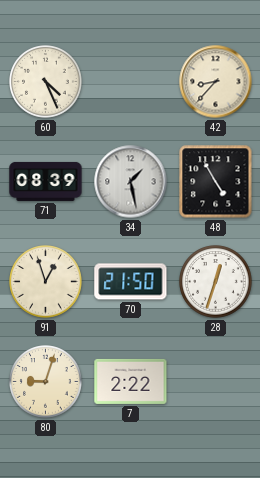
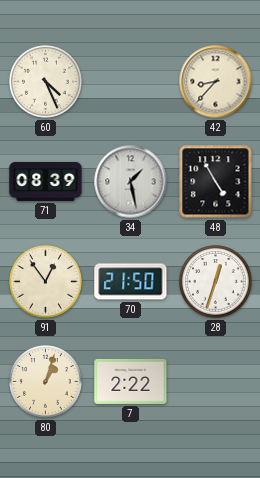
91: 12:57 -> 12:54
80: 9:03 -> 1:03
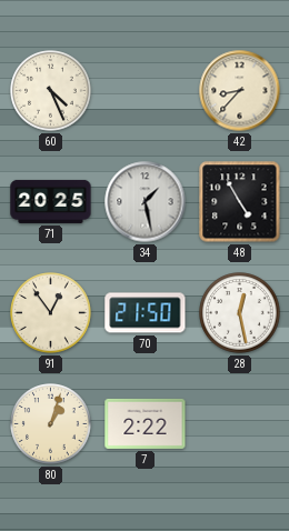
71: 08:39 -> 20:25
28: 12:33 -> 12:28
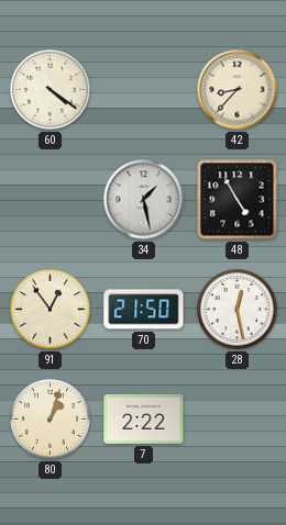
60: 4:26 -> 4:21
71: 20:25 -> none
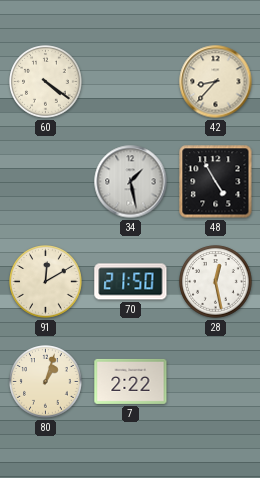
91: 12:54 -> 12:10
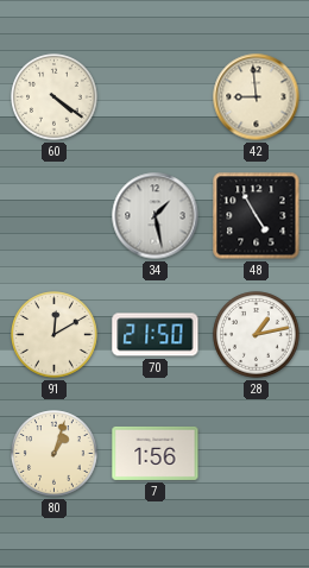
42: 8:37 -> 8:59
28: 12:28 -> 1:13
7: 2:22 -> 1:56
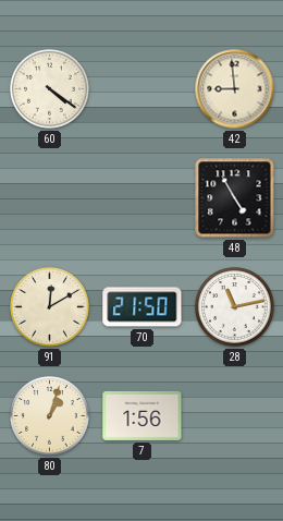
34: 1:28 -> none
28: 1:13 -> 11:13
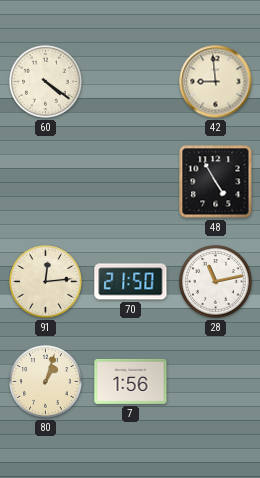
91: 12:10 -> 12:14
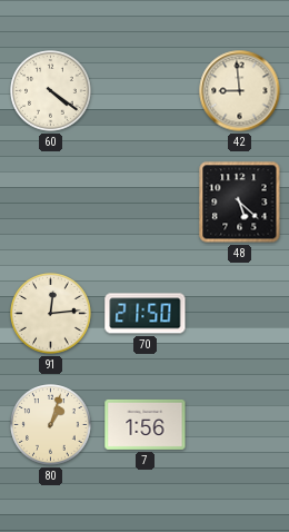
48: 4:55 -> 5:22
28: 11:13 -> none
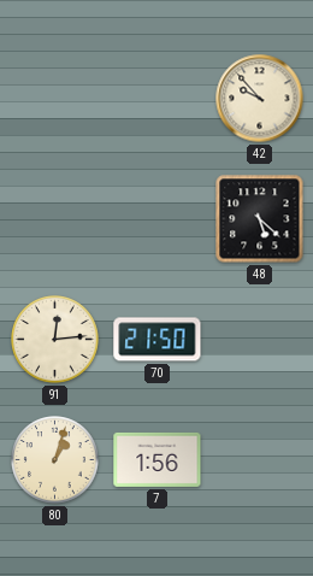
60: 4:21 -> none
42: 8:59 -> 9:53
